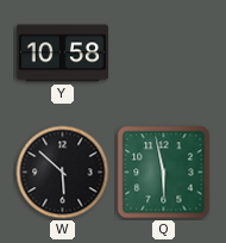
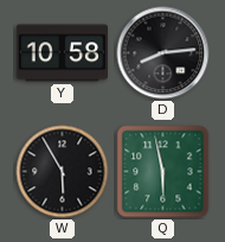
D: none -> 8:14
W: 5:52 -> 5:55
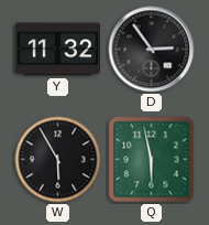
Y: 10:58 -> 11:32
D: 8:14 -> 2:54
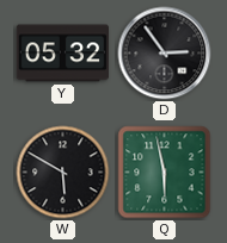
Y: 11:32 -> 05:32
W: 5:55 -> 5:50
